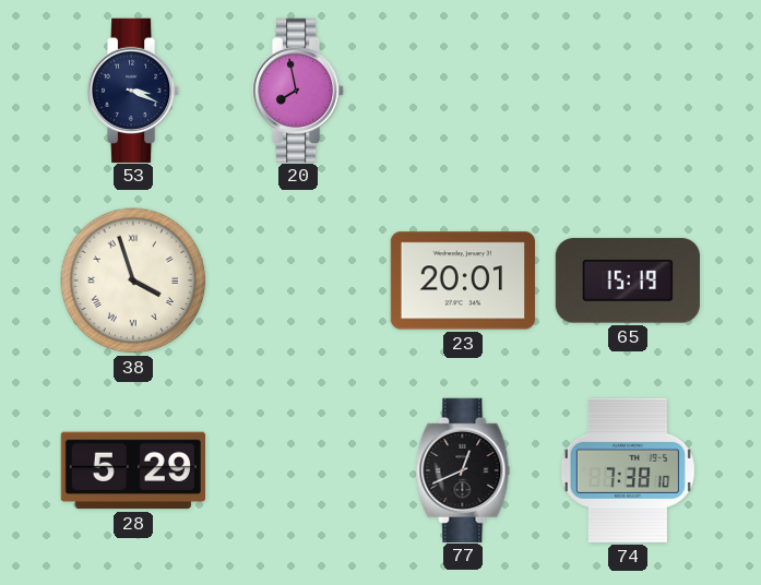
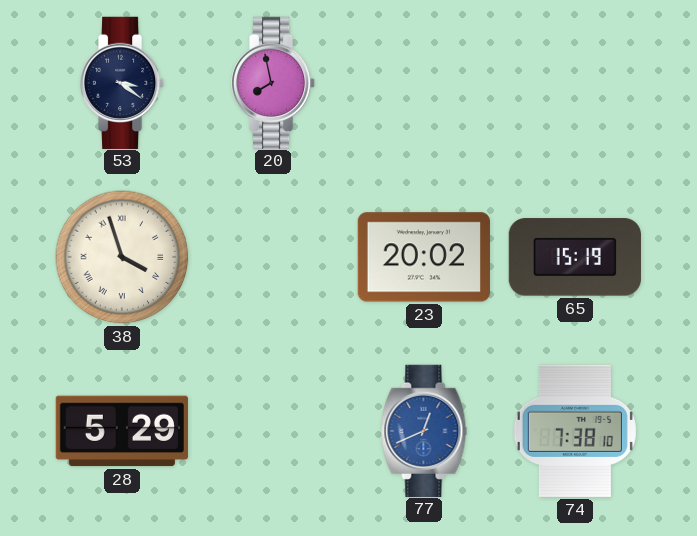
53: 3:19 -> 3:21
23: 20:01 -> 20:02
77 dial: black -> blue
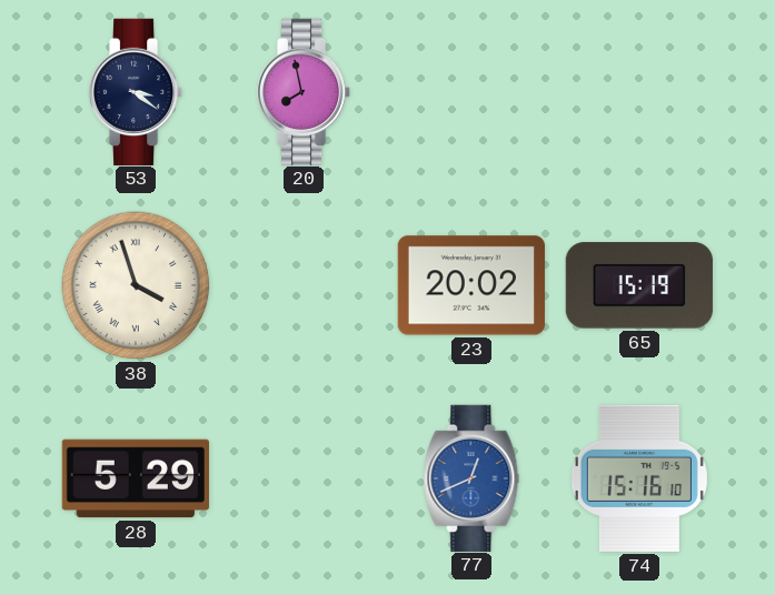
74: 7:38 -> 15:16
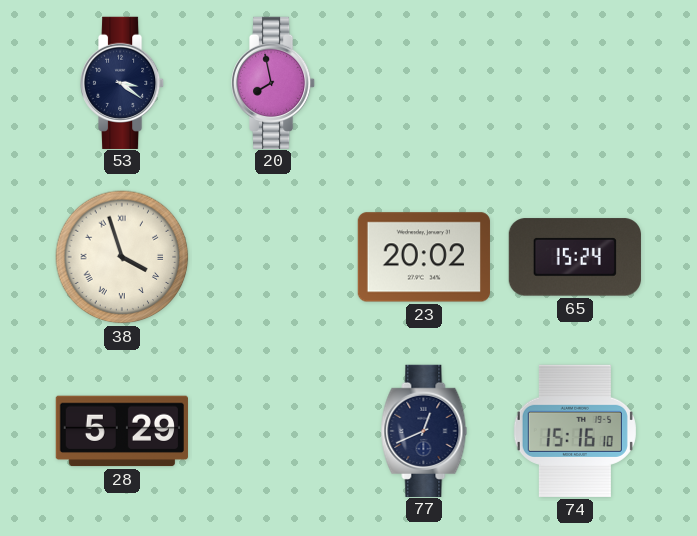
65: 15:19 -> 15:24
77 dial: blue -> navy
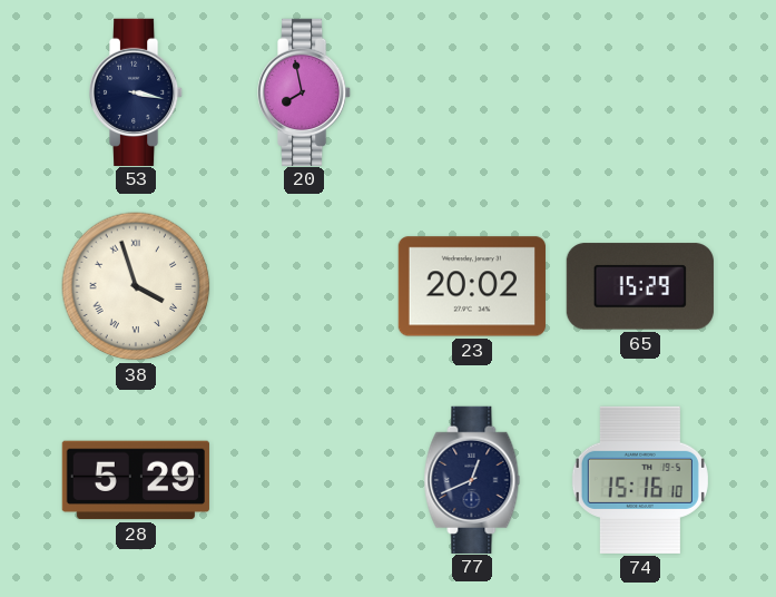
53: 3:21 -> 3:17
65: 15:24 -> 15:29
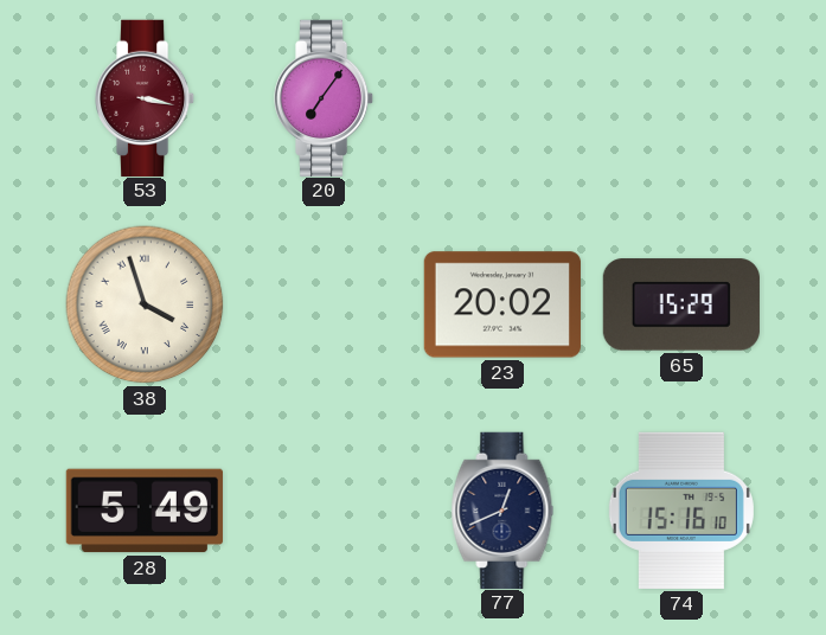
53 dial: navy -> burgundy
20: 7:58 -> 7:06
28: 5:29 -> 5:49
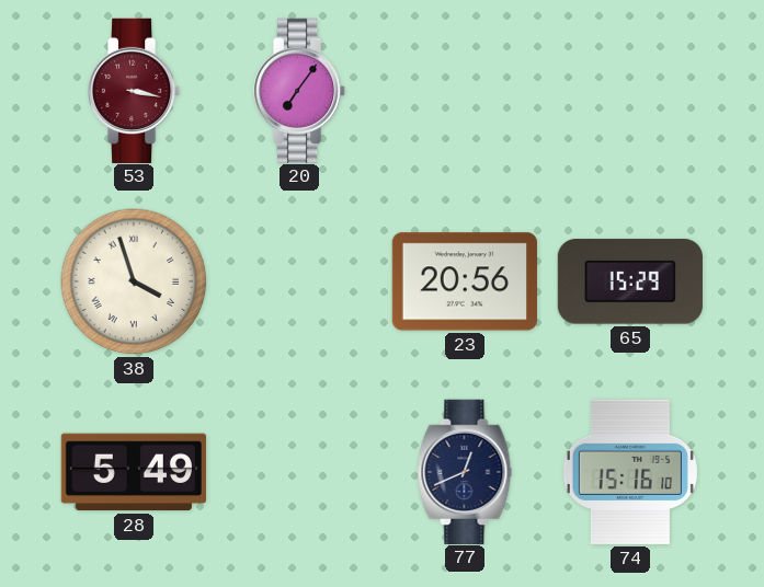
23: 20:02 -> 20:56
